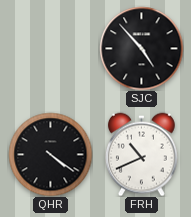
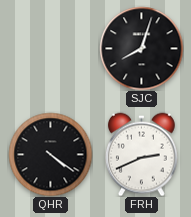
SJC: 4:53 -> 8:03
FRH: 10:41 -> 2:41
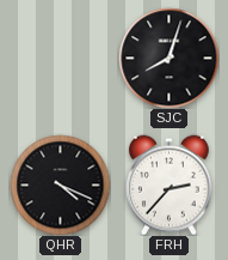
QHR: 4:21 -> 4:19
FRH: 2:41 -> 2:37
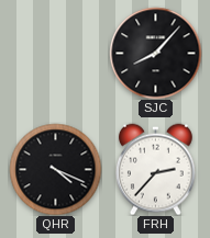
SJC: 8:03 -> 8:07
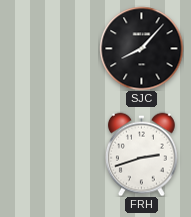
QHR: 4:19 -> none
FRH: 2:37 -> 2:42
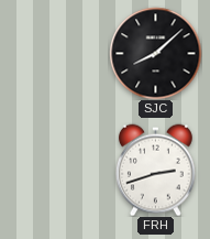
SJC: 8:07 -> 8:08
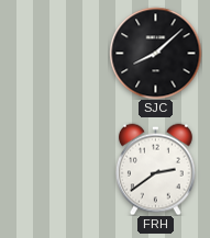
FRH: 2:42 -> 2:39
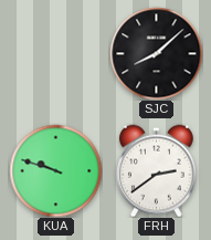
KUA: none -> 9:48
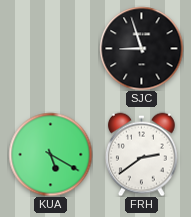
SJC: 8:08 -> 8:57
KUA: 9:48 -> 5:20
